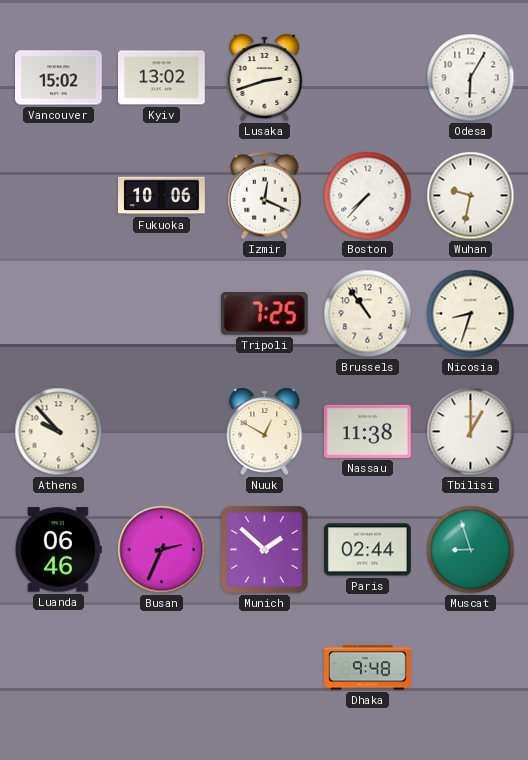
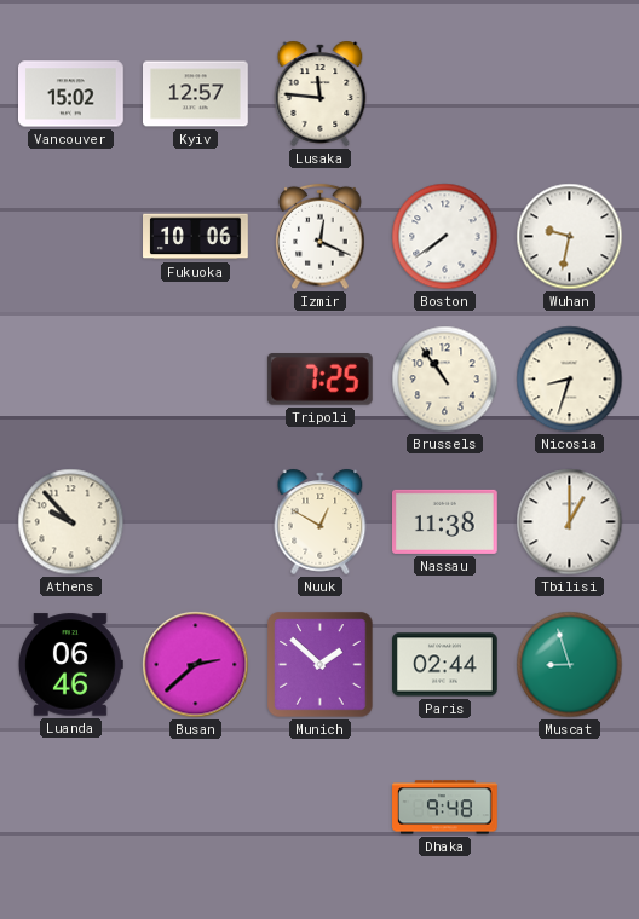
Kyiv: 13:02 -> 12:57
Lusaka: 2:42 -> 11:46
Odesa: 6:05 -> none
Boston: 7:37 -> 7:39
Busan: 2:34 -> 2:38
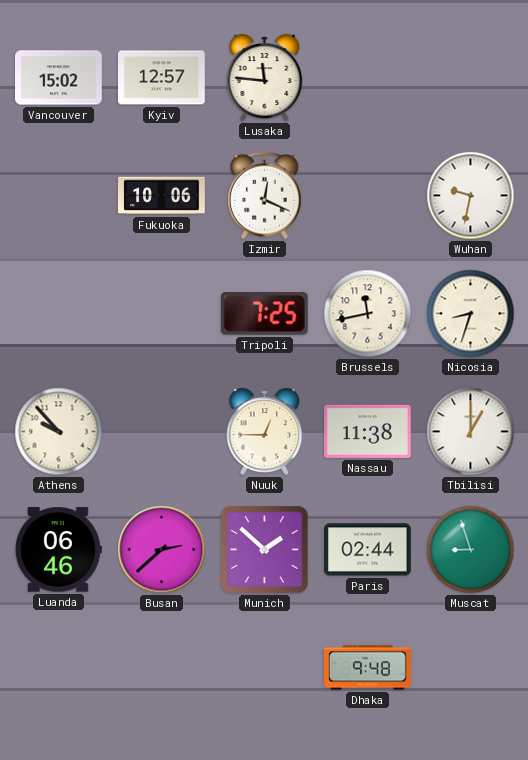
Boston: 7:39 -> none
Brussels: 10:54 -> 11:43
Nuuk: 12:50 -> 12:45
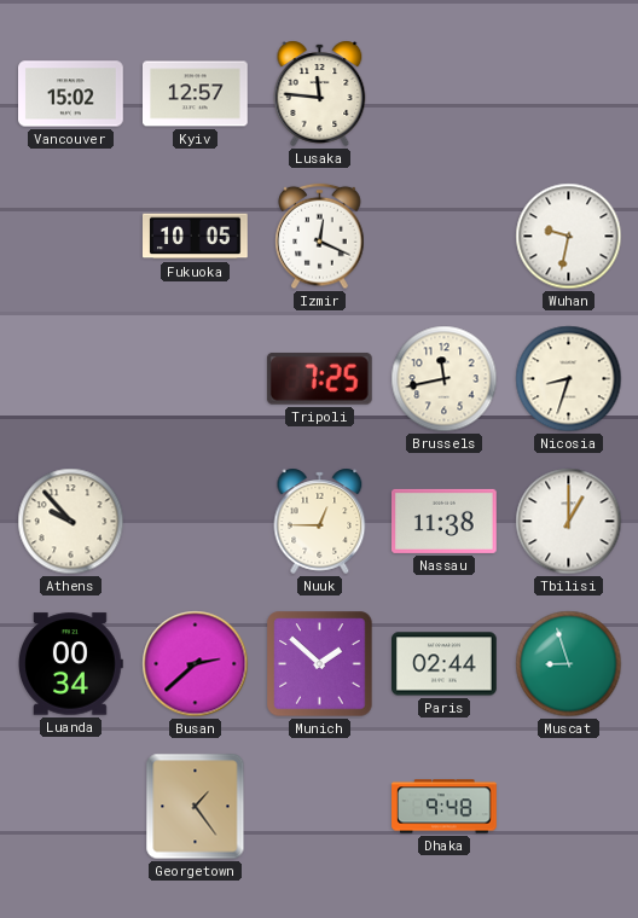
Fukuoka: 10:06 -> 10:05
Luanda: 06:46 -> 00:34
Georgetown: none -> 1:24
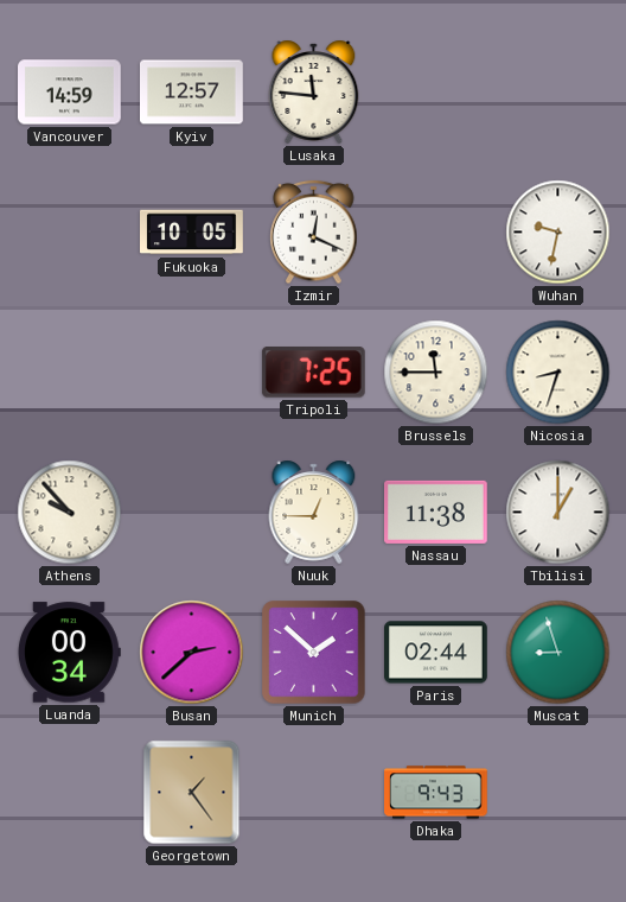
Vancouver: 15:02 -> 14:59
Brussels: 11:43 -> 11:45
Dhaka: 9:48 -> 9:43
